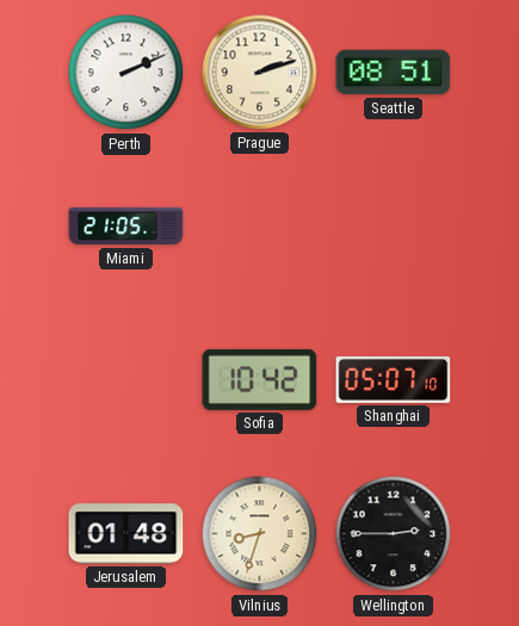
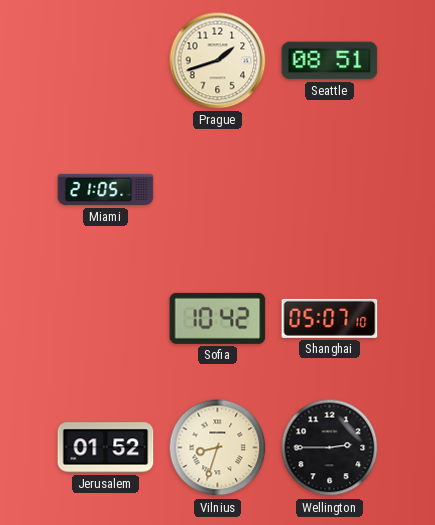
Perth: 2:11 -> none
Prague: 2:12 -> 1:42
Jerusalem: 01:48 -> 01:52
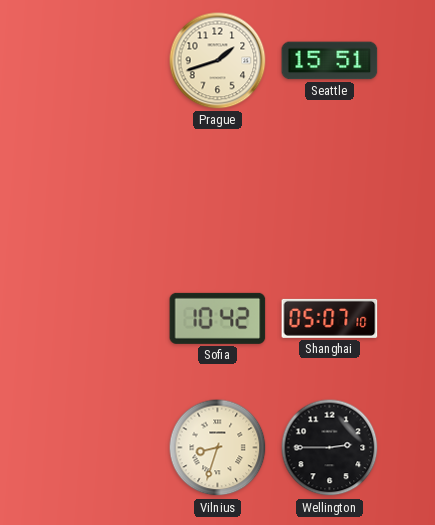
Seattle: 08:51 -> 15:51
Miami: 21:05 -> none
Jerusalem: 01:52 -> none
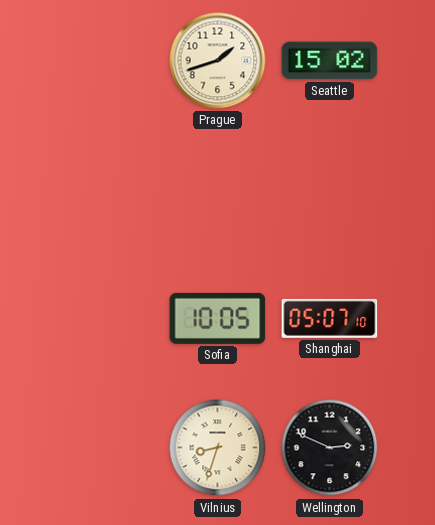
Seattle: 15:51 -> 15:02
Sofia: 10:42 -> 10:05
Wellington: 2:45 -> 2:49
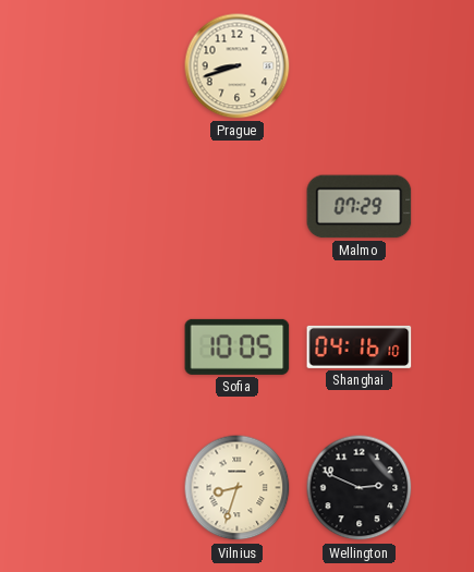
Prague: 1:42 -> 8:42
Seattle: 15:02 -> none
Malmo: none -> 07:29
Shanghai: 05:07 -> 04:16
